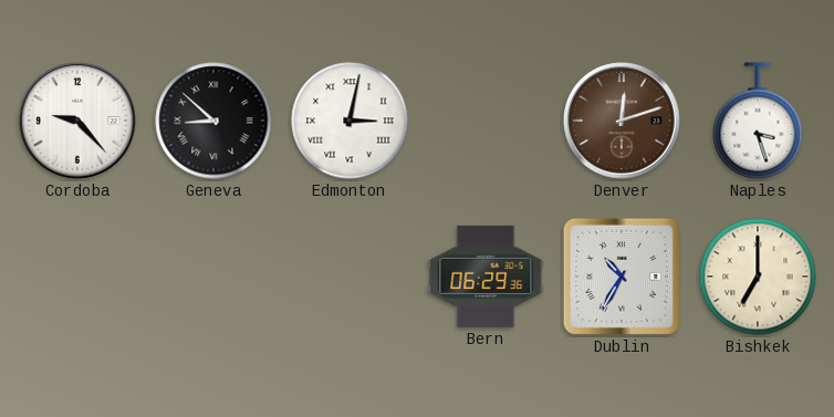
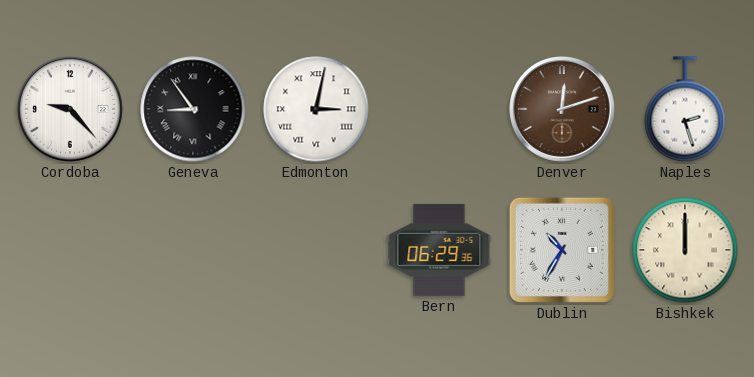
Geneva: 8:52 -> 8:54
Naples: 3:27 -> 2:27
Bishkek: 7:00 -> 12:00
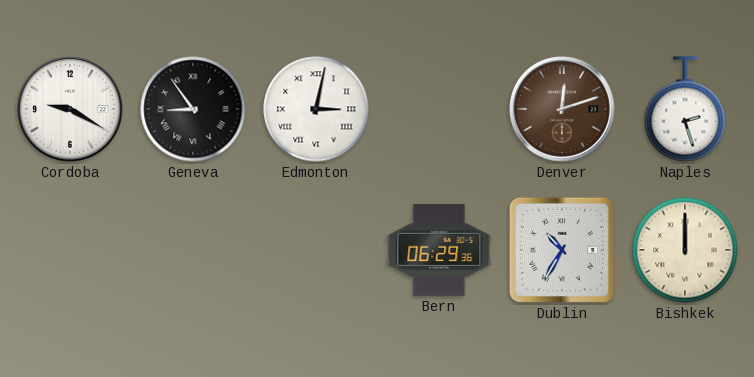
Cordoba: 9:23 -> 9:20
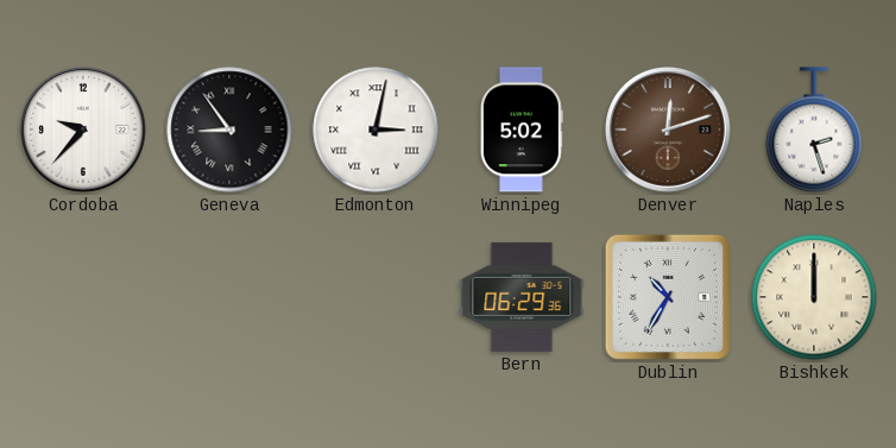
Cordoba: 9:20 -> 9:37
Winnipeg: none -> 5:02
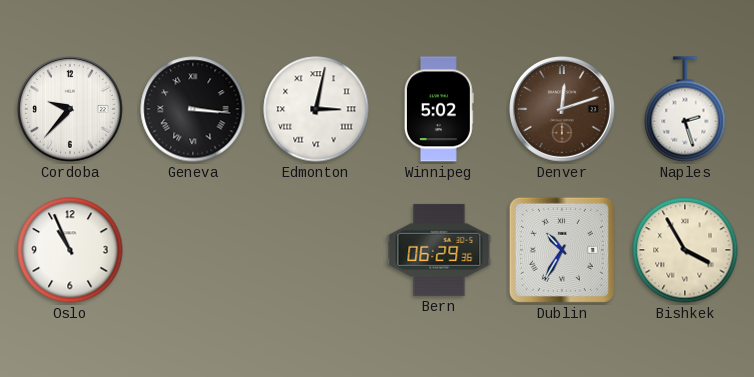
Geneva: 8:54 -> 3:16
Oslo: none -> 10:56
Bishkek: 12:00 -> 3:55
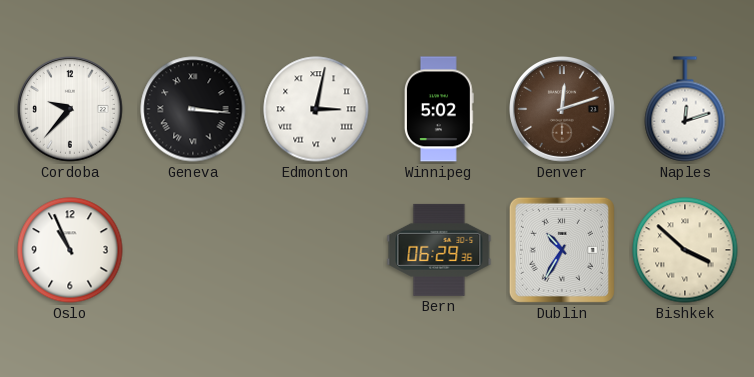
Naples: 2:27 -> 12:12
Bishkek: 3:55 -> 3:52
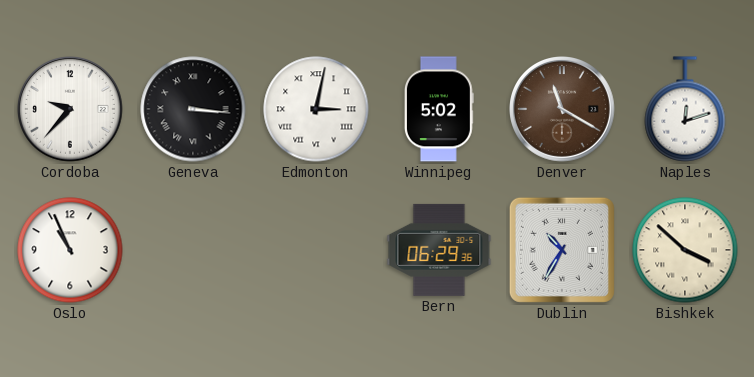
Denver: 12:12 -> 11:20
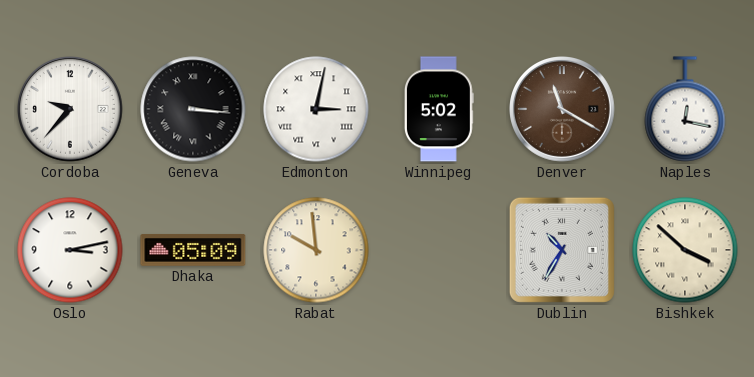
Naples: 12:12 -> 12:17
Oslo: 10:56 -> 3:13
Dhaka: none -> 05:09
Rabat: none -> 9:59
Bern: 06:29 -> none
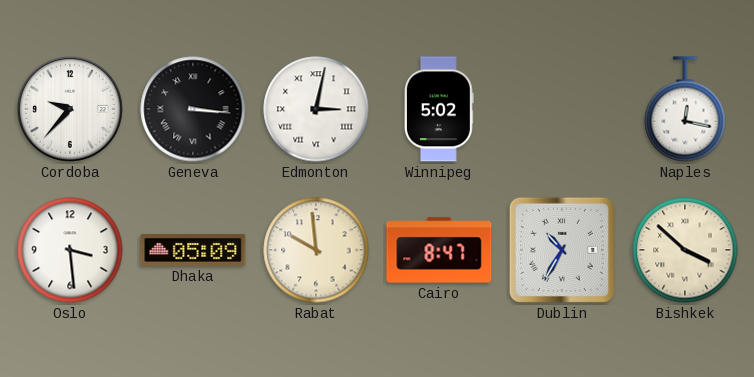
Denver: 11:20 -> none
Oslo: 3:13 -> 3:29
Cairo: none -> 8:47
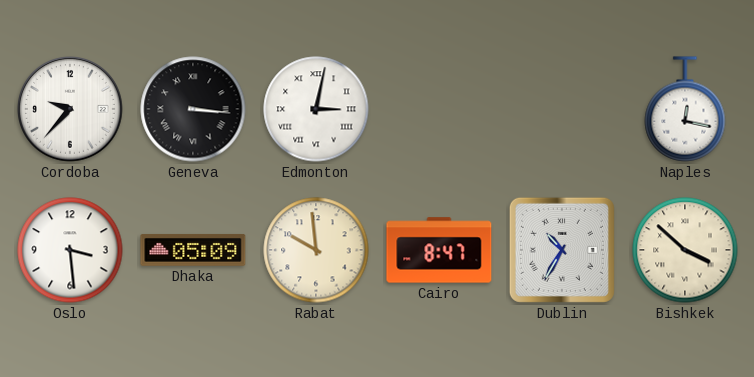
Winnipeg: 5:02 -> none
